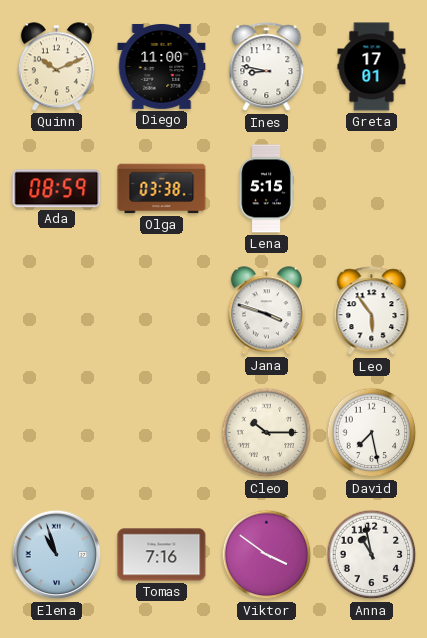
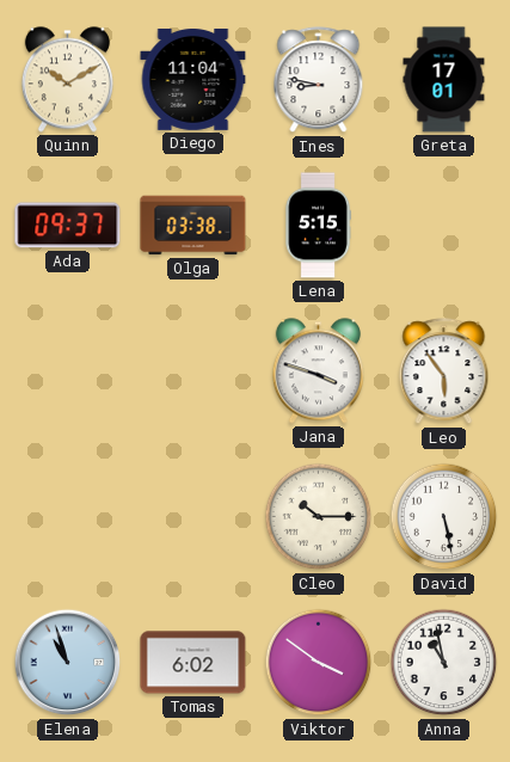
Quinn: 10:11 -> 10:10
Diego: 11:00 -> 11:04
Ada: 08:59 -> 09:37
David: 7:28 -> 5:28
Tomas: 7:16 -> 6:02
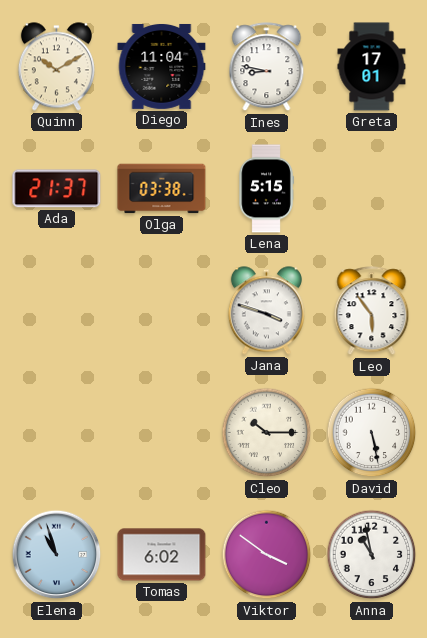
Ada: 09:37 -> 21:37
